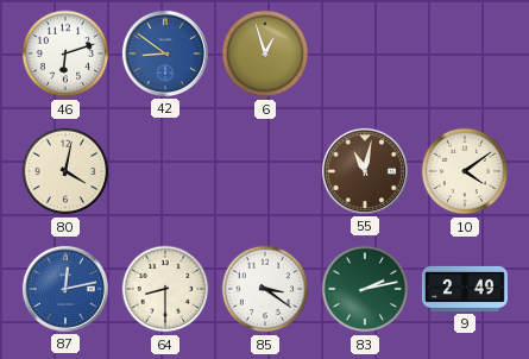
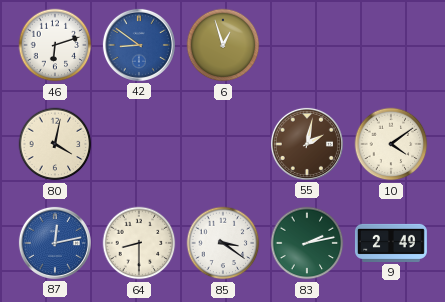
55: 11:02 -> 2:02
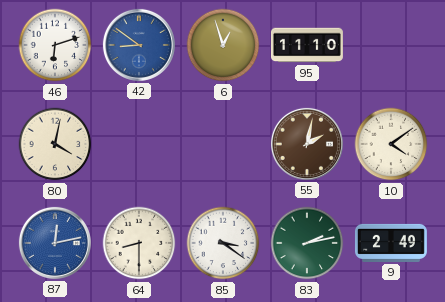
95: none -> 11:10
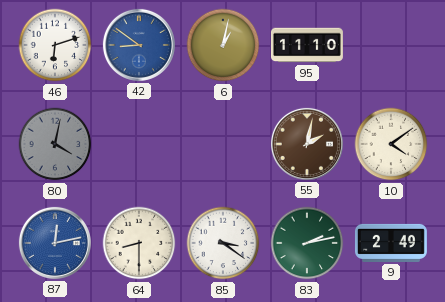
6: 12:57 -> 1:02
80 dial: cream -> grey
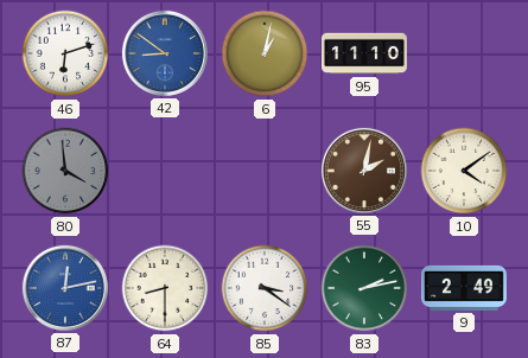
80: 4:02 -> 3:59
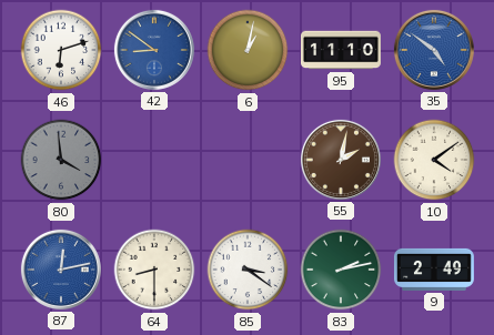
35: none -> 4:51
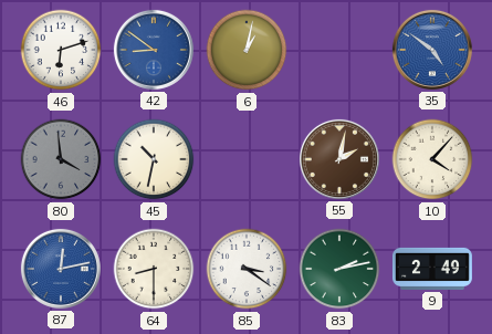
95: 11:10 -> none
45: none -> 10:32
10: 4:09 -> 4:07
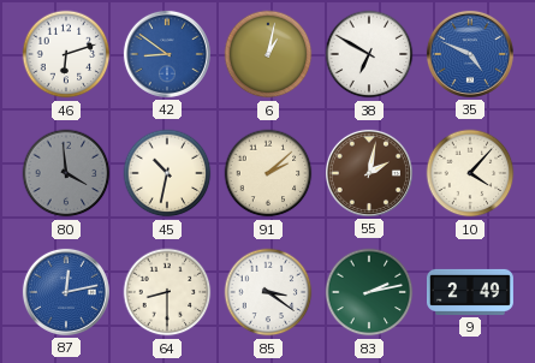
38: none -> 6:50
35: 4:51 -> 4:49
91: none -> 2:08
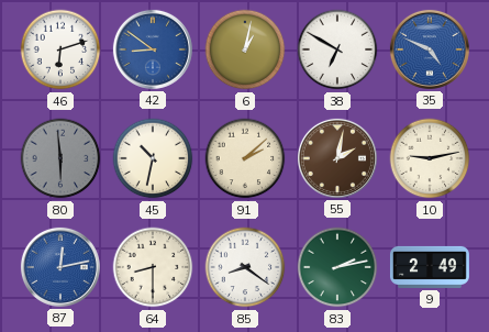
80: 3:59 -> 5:59
10: 4:07 -> 9:13
85: 3:21 -> 8:21
